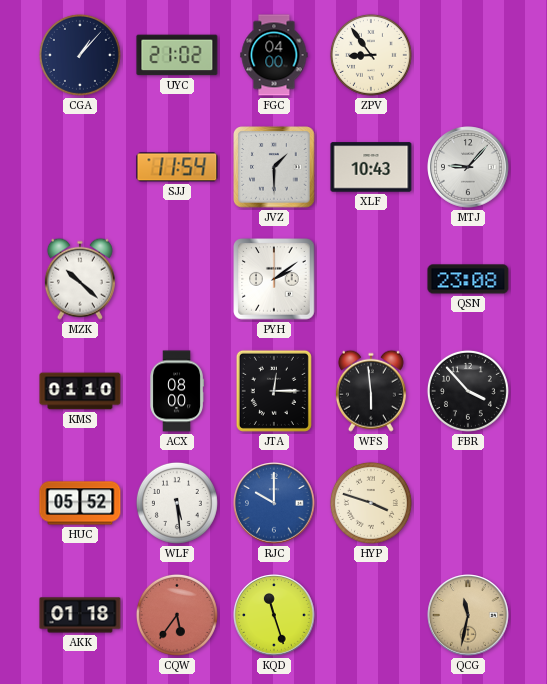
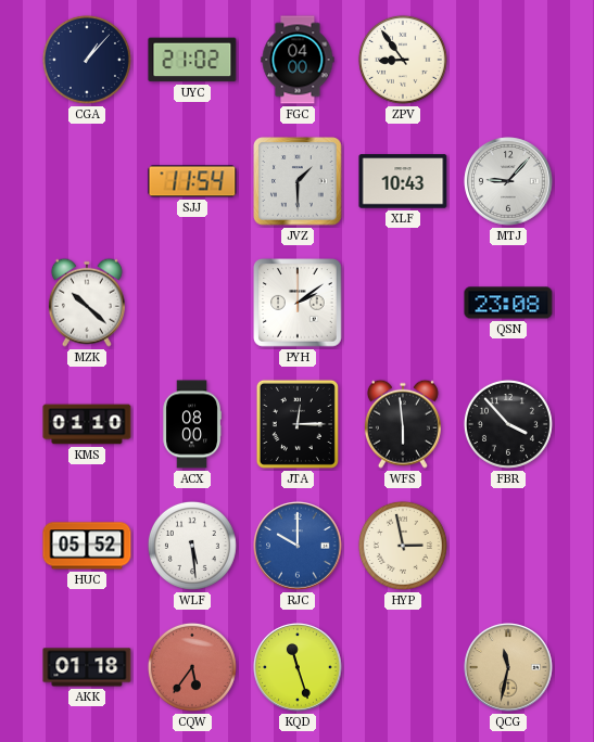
HYP: 3:48 -> 2:58
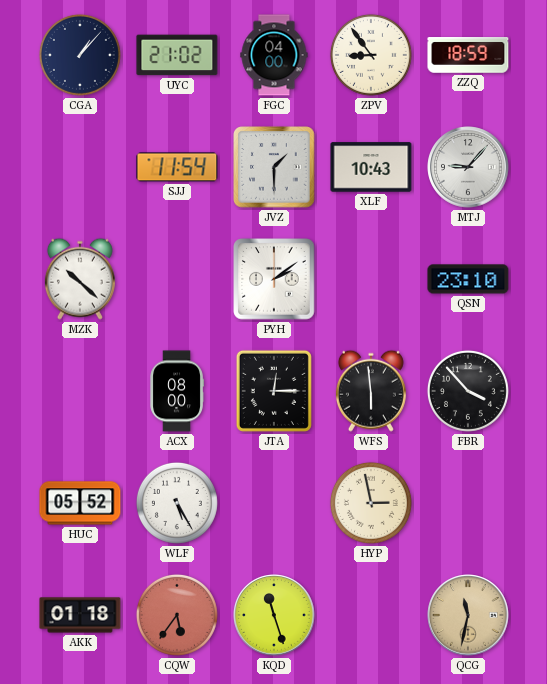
ZZQ: none -> 18:59
QSN: 23:08 -> 23:10
KMS: 01:10 -> none
WLF: 5:29 -> 5:25
RJC: 10:00 -> none
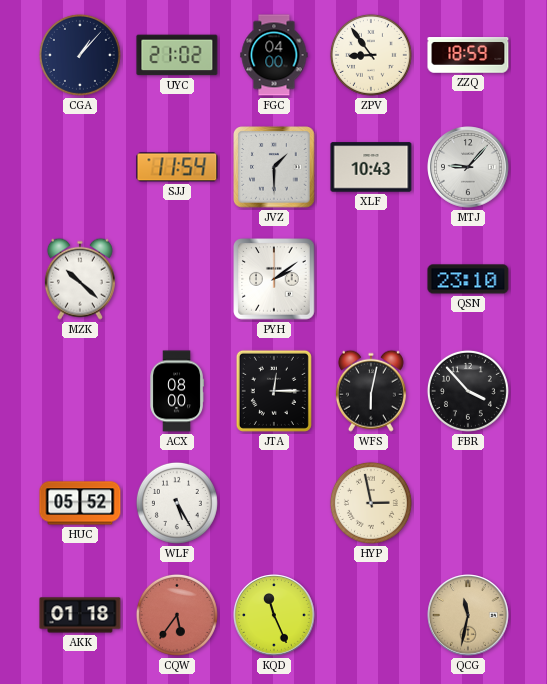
WFS: 5:59 -> 6:02
KQD: 11:27 -> 11:26
